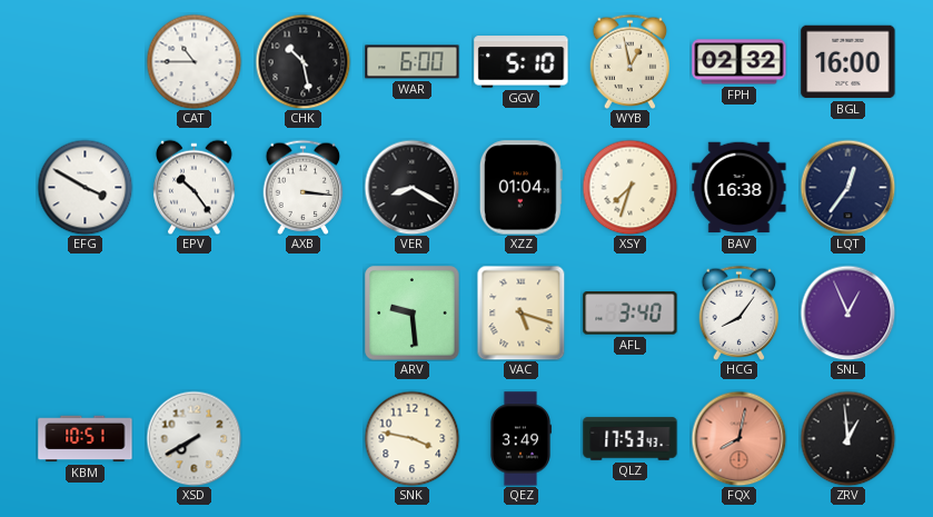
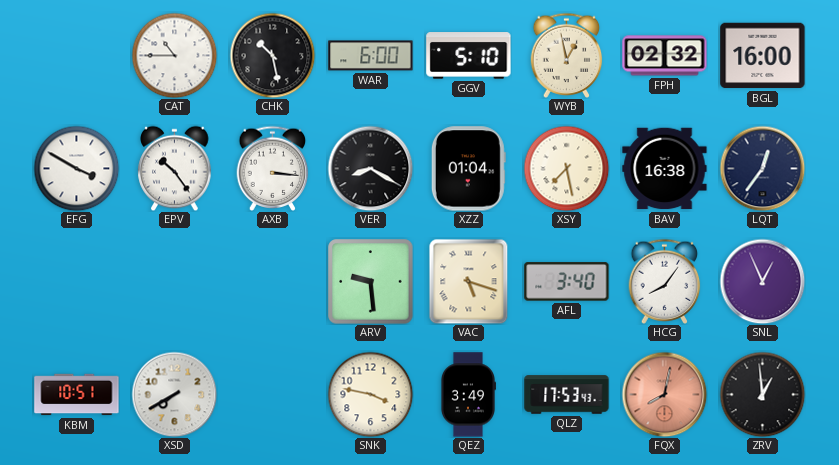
XSY: 7:33 -> 7:28
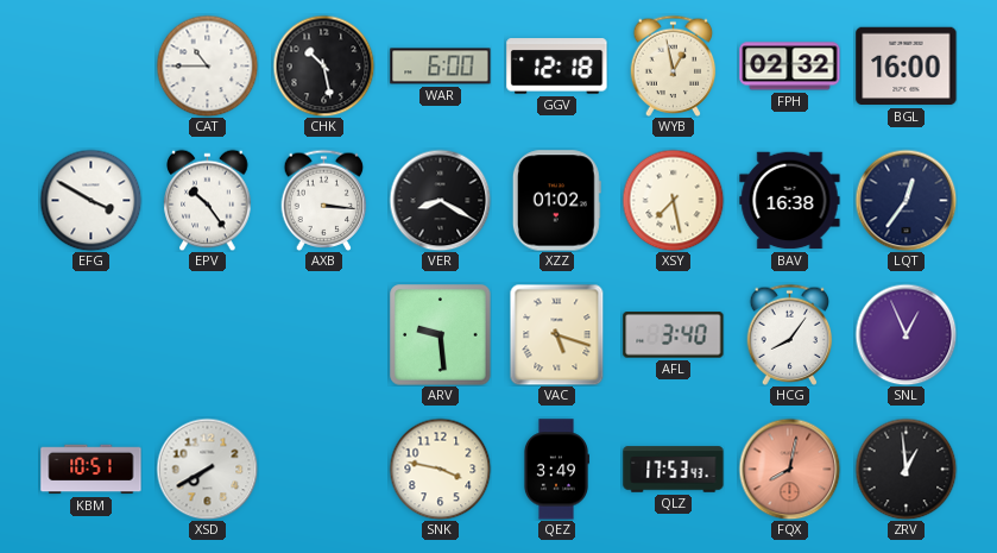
GGV: 5:10 -> 12:18
XZZ: 01:04 -> 01:02
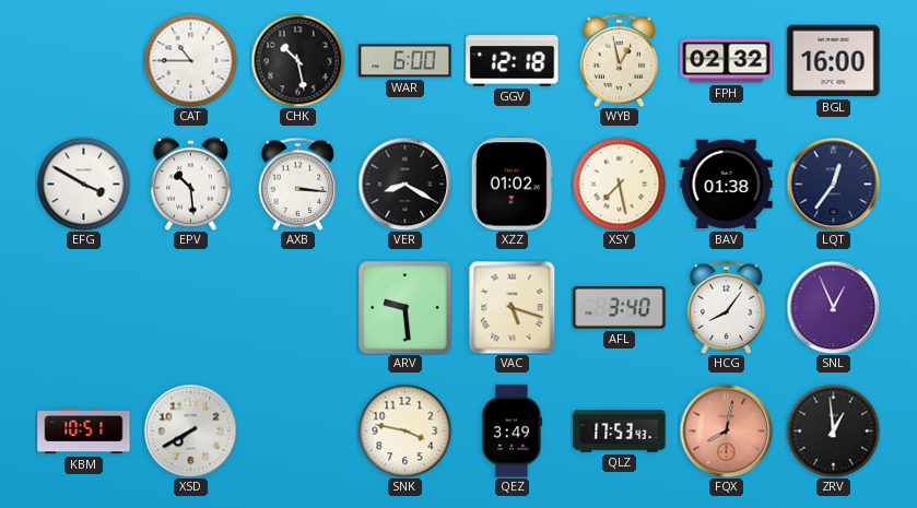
EPV: 10:24 -> 10:29
BAV: 16:38 -> 01:38
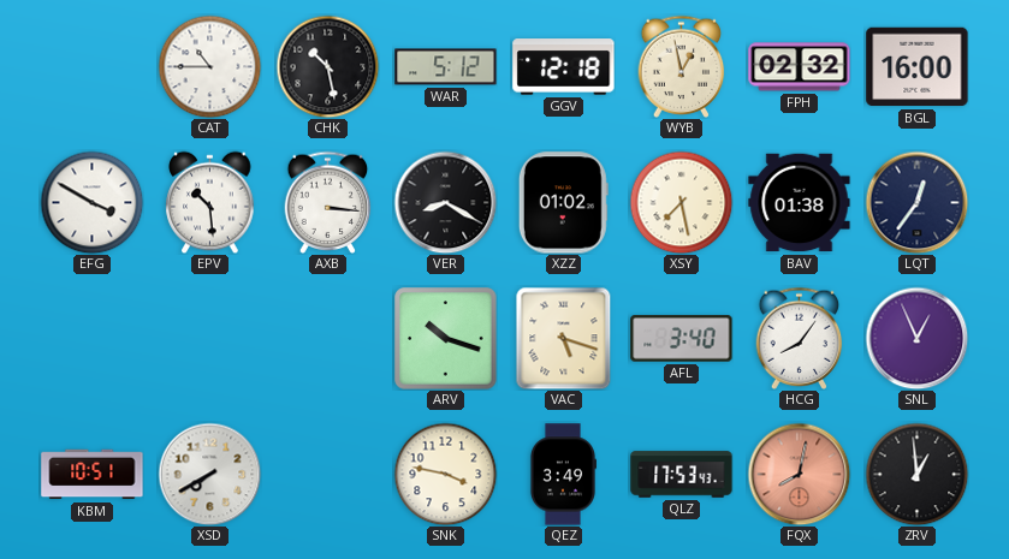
WAR: 6:00 -> 5:12
ARV: 9:29 -> 10:18
